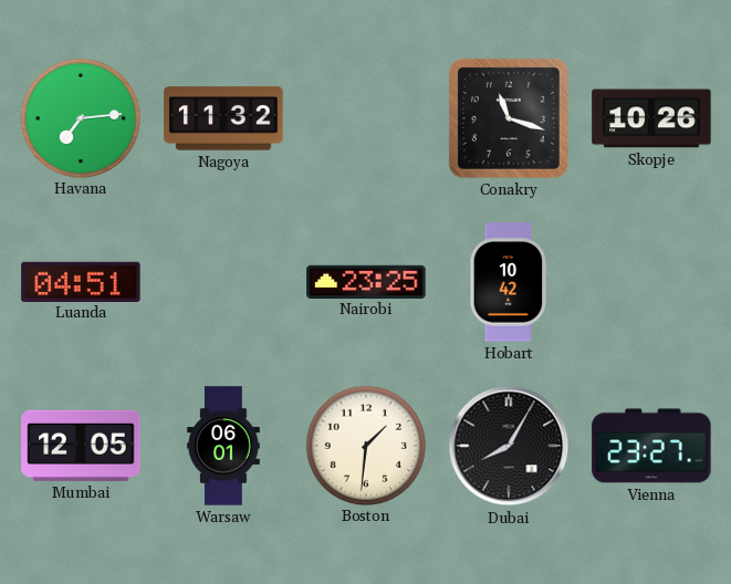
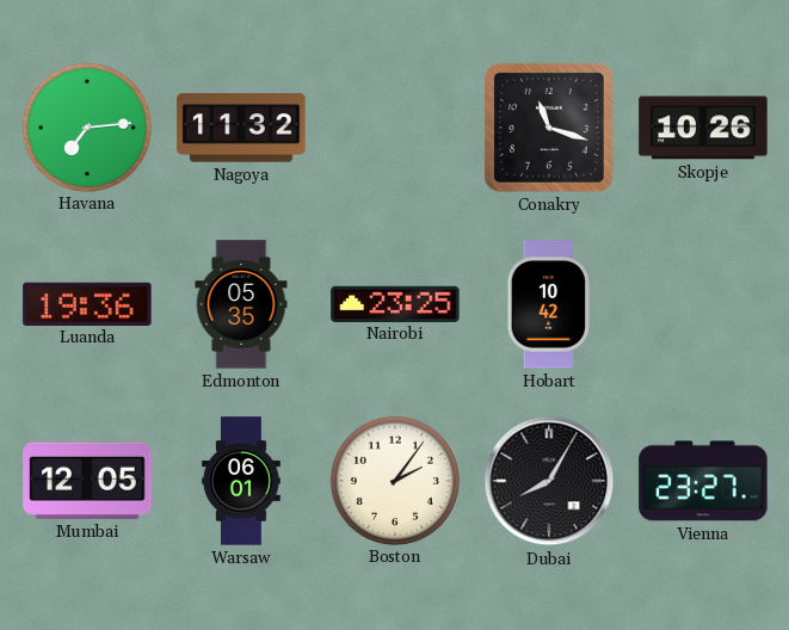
Luanda: 04:51 -> 19:36
Edmonton: none -> 05:35
Boston: 1:31 -> 2:06
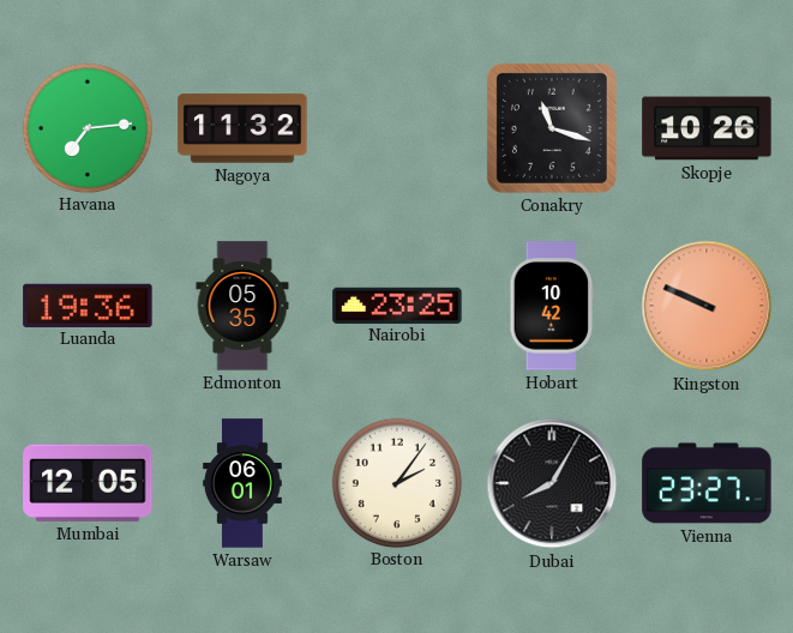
Kingston: none -> 9:49
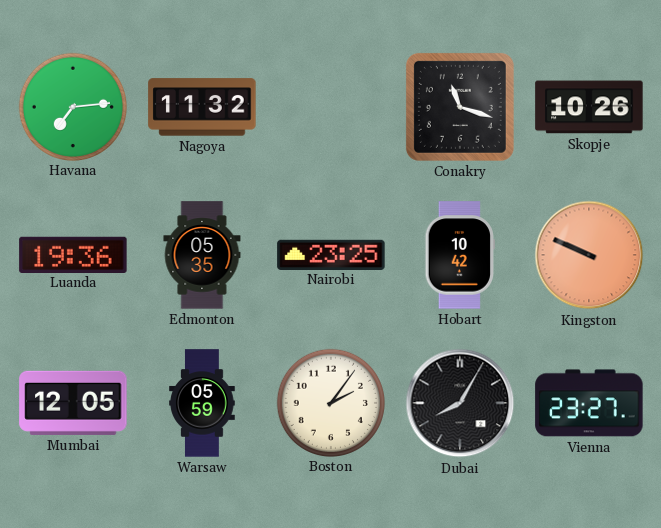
Warsaw: 06:01 -> 05:59
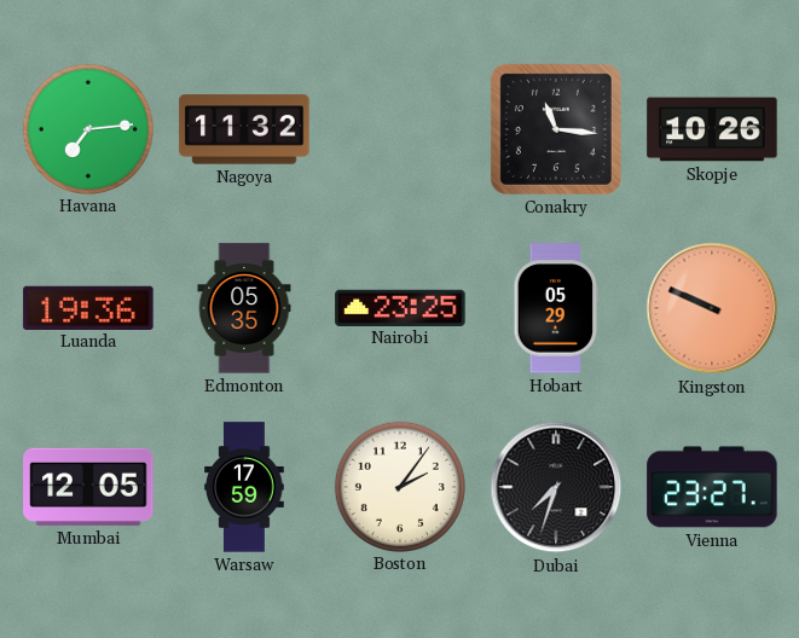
Conakry: 11:18 -> 11:16
Hobart: 10:42 -> 05:29
Warsaw: 05:59 -> 17:59
Dubai: 8:05 -> 7:33
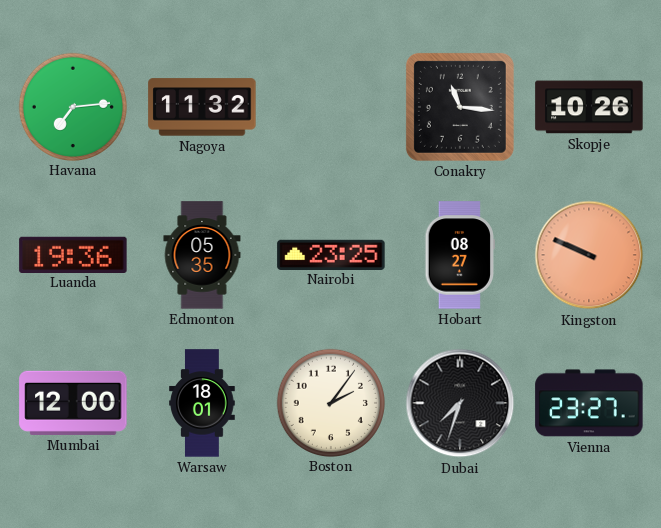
Hobart: 05:29 -> 08:27
Mumbai: 12:05 -> 12:00
Warsaw: 17:59 -> 18:01
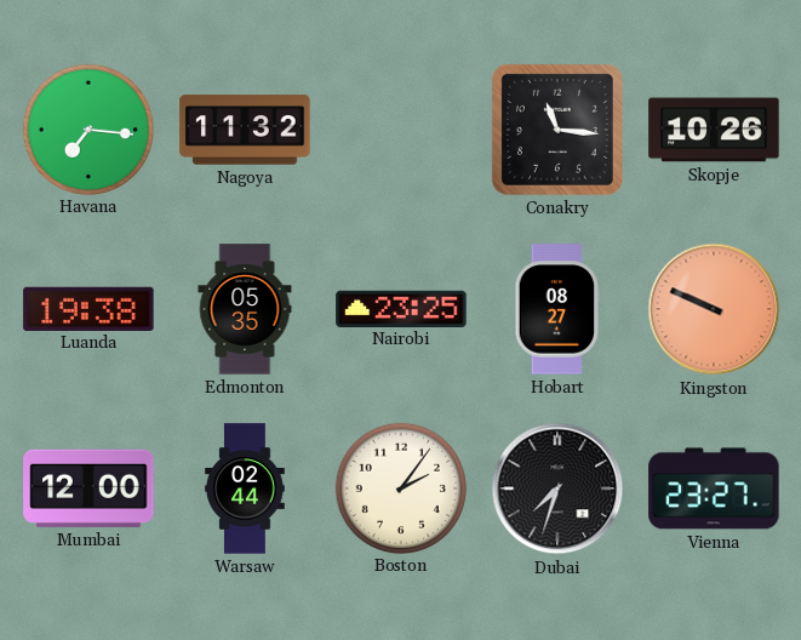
Havana: 7:14 -> 7:16
Luanda: 19:36 -> 19:38
Warsaw: 18:01 -> 02:44
